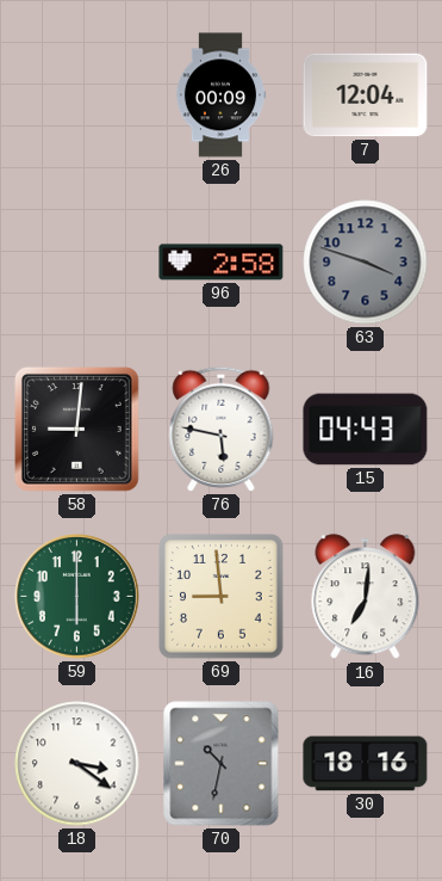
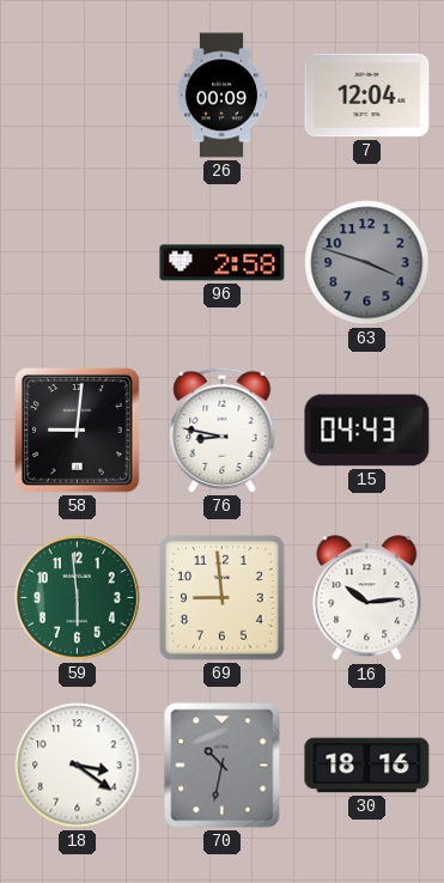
76: 5:47 -> 8:47
59: 6:00 -> 5:59
16: 7:01 -> 10:14
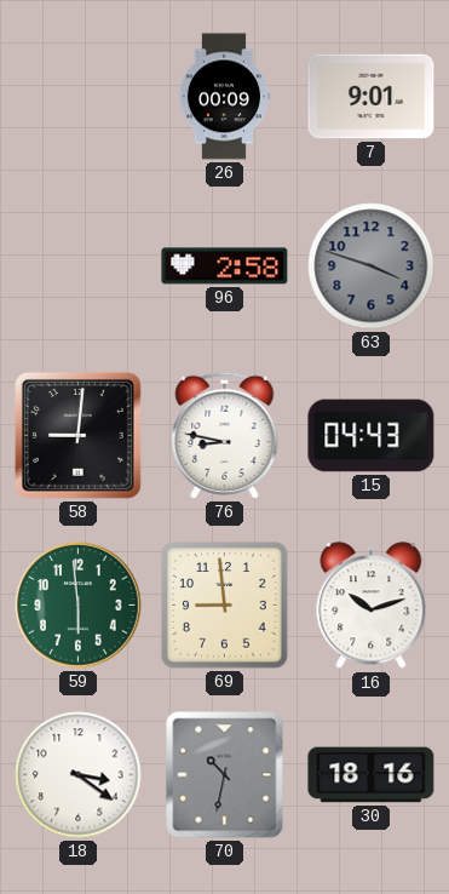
7: 12:04 -> 9:01
16: 10:14 -> 10:12
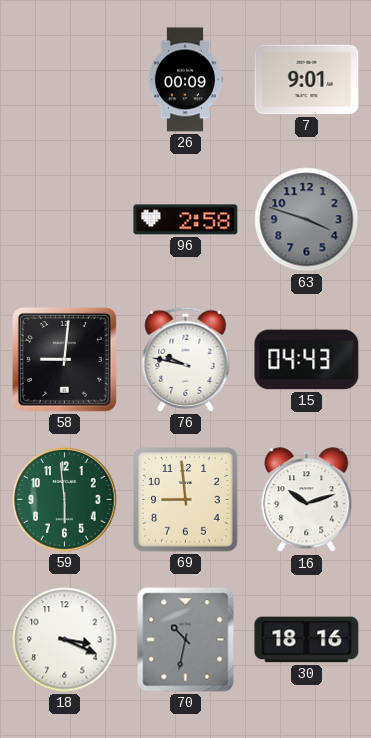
76: 8:47 -> 9:47
18: 3:21 -> 3:19
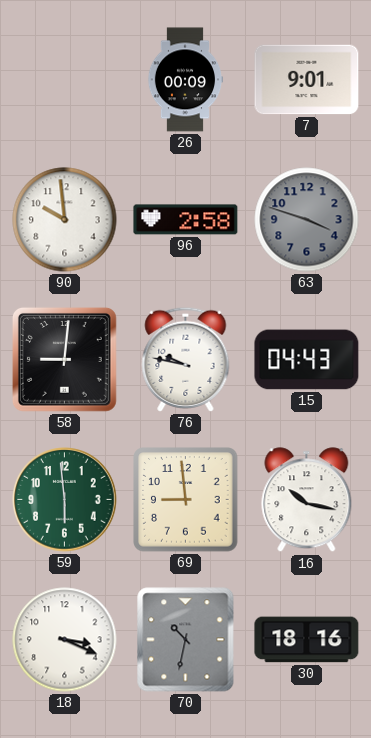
90: none -> 9:59
16: 10:12 -> 10:17
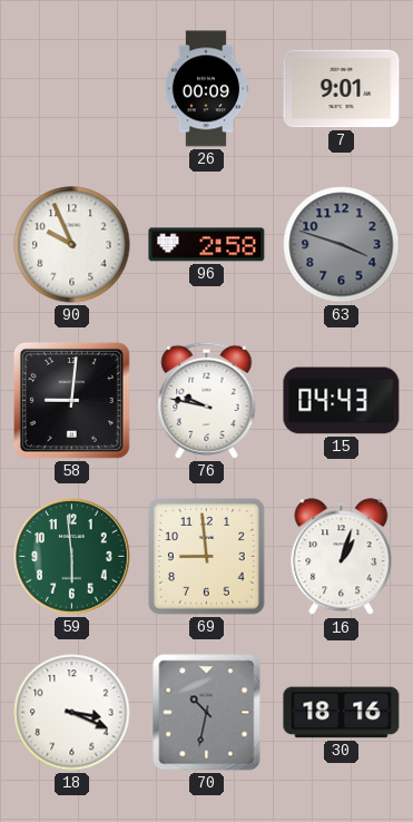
90: 9:59 -> 9:56
16: 10:17 -> 1:03
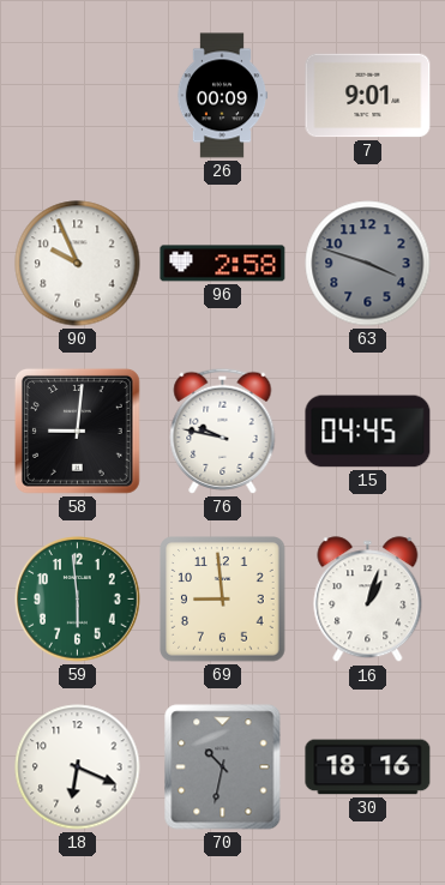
15: 04:43 -> 04:45
18: 3:19 -> 6:19
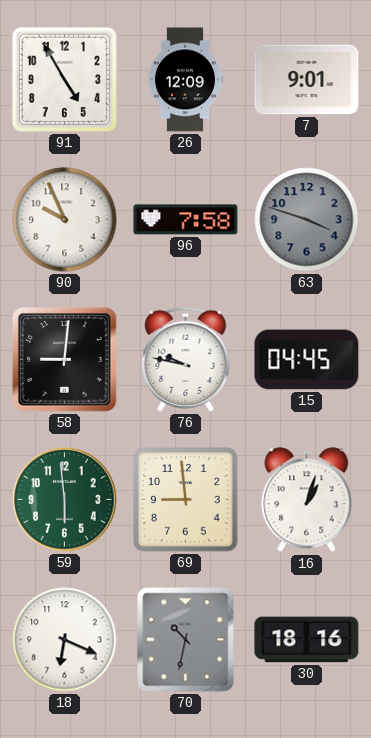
91: none -> 4:55
26: 00:09 -> 12:09
96: 2:58 -> 7:58
